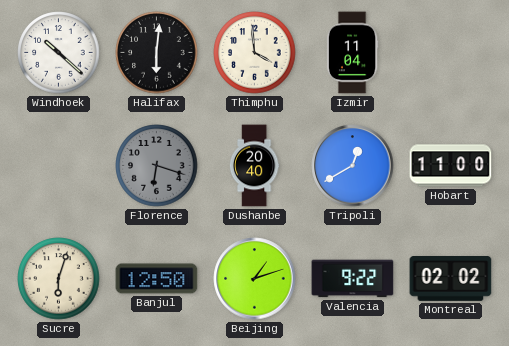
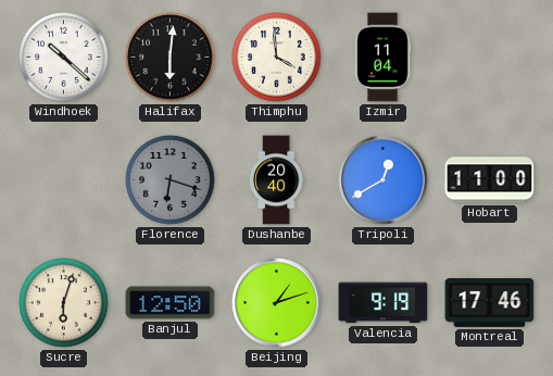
Valencia: 9:22 -> 9:19
Montreal: 02:02 -> 17:46
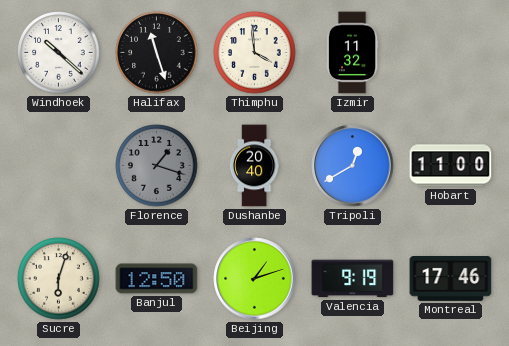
Halifax: 6:01 -> 11:27
Izmir: 11:04 -> 11:32
Florence: 6:18 -> 1:18
